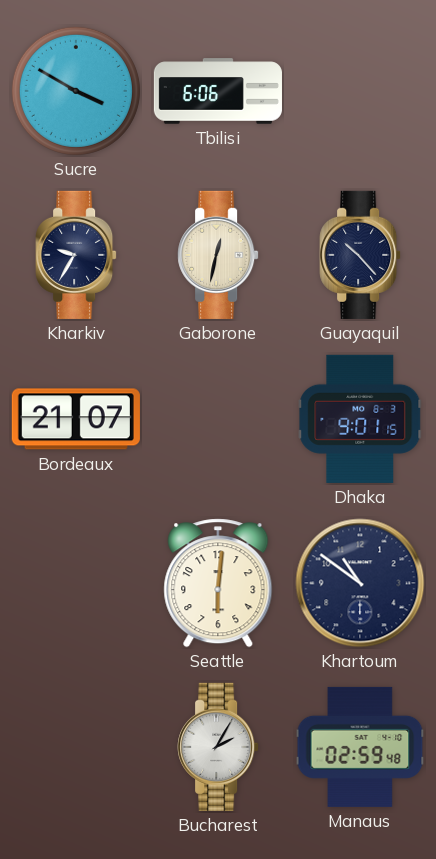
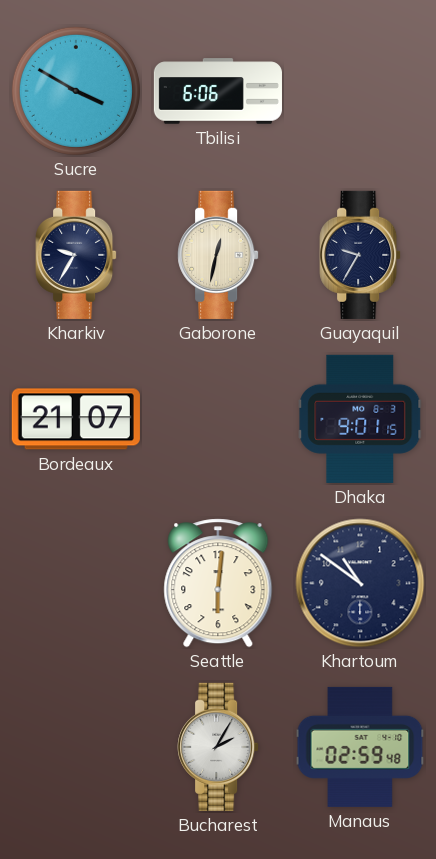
Guayaquil: 10:23 -> 9:35
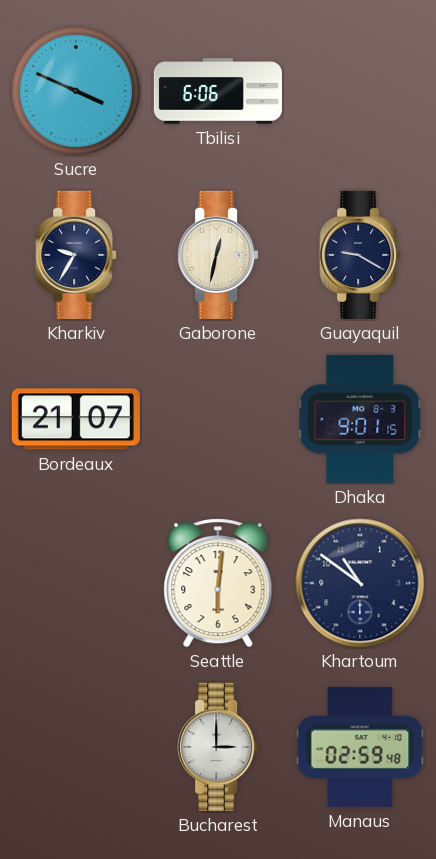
Sucre: 3:50 -> 3:49
Guayaquil: 9:35 -> 9:20
Bucharest: 2:05 -> 3:00
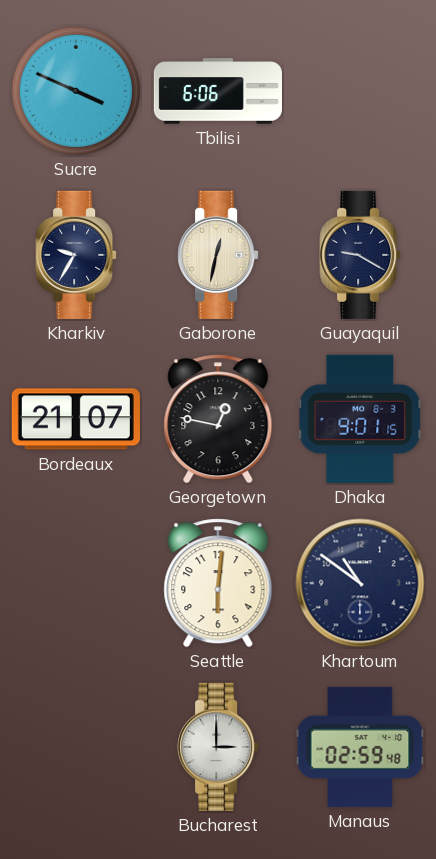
Georgetown: none -> 12:47
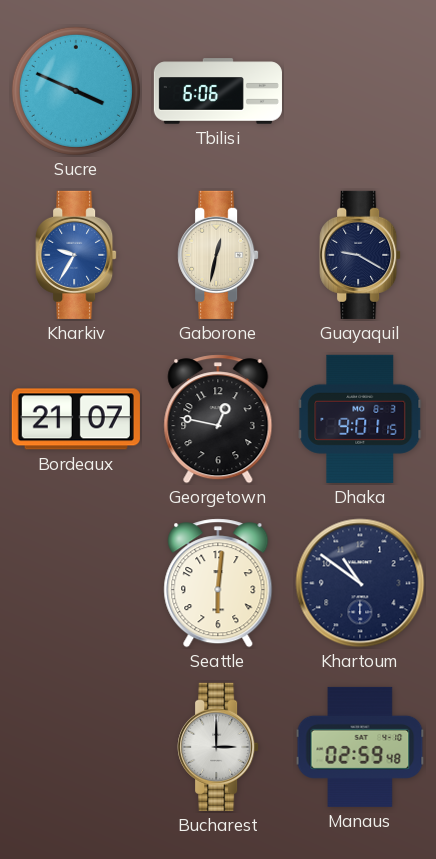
Kharkiv dial: navy -> blue
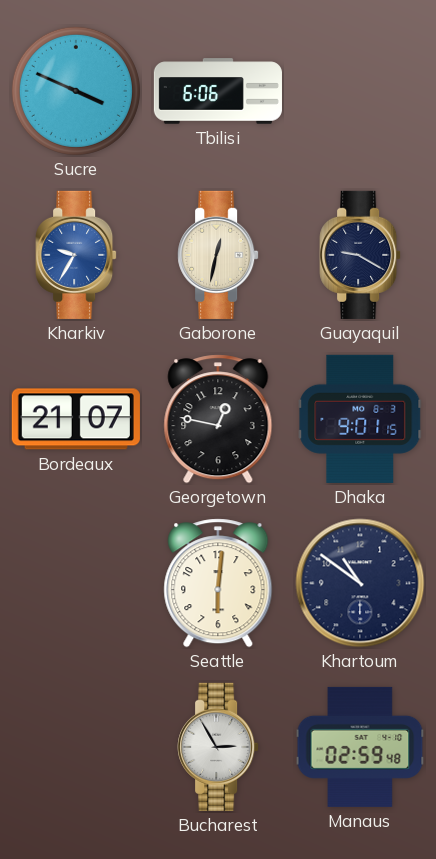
Bucharest: 3:00 -> 2:55
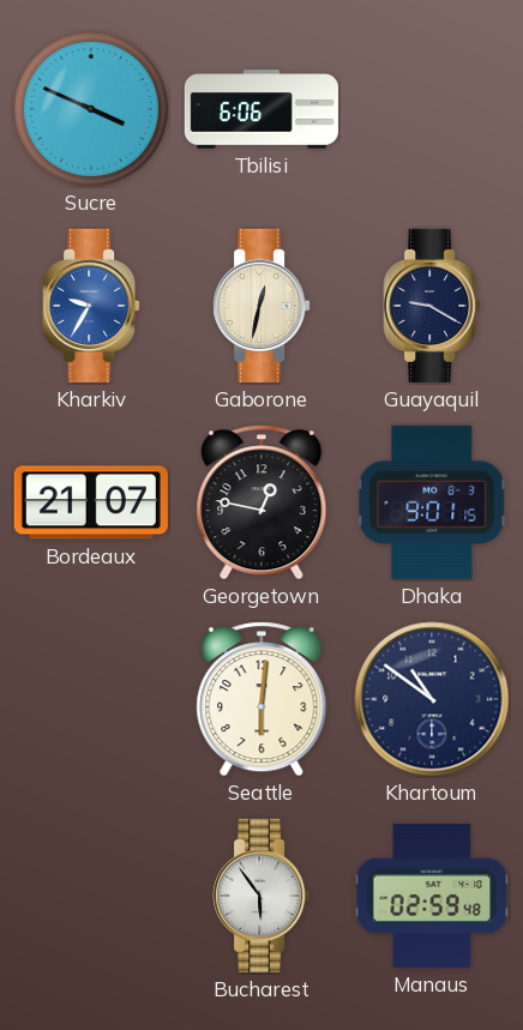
Bucharest: 2:55 -> 5:54
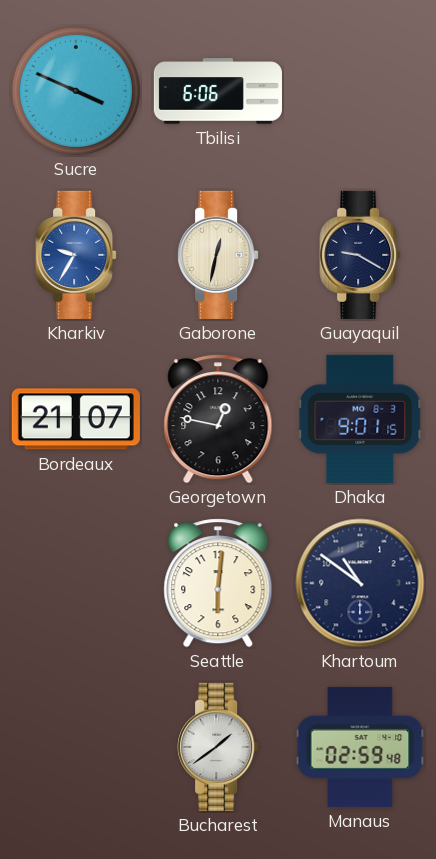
Bucharest: 5:54 -> 1:39
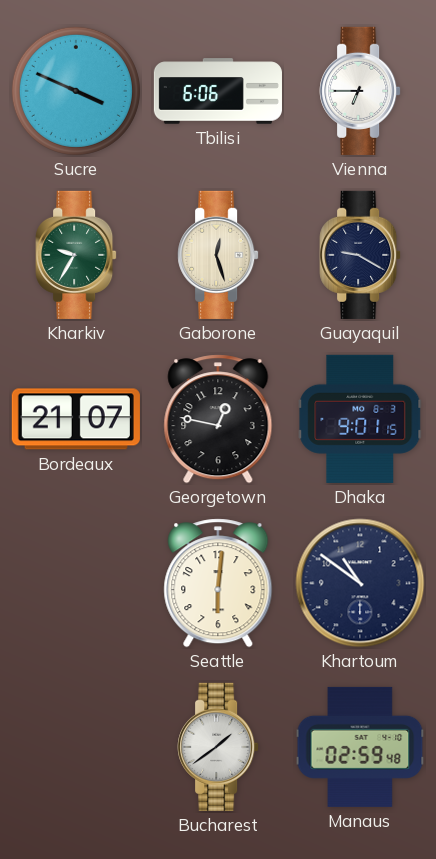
Vienna: none -> 6:45
Kharkiv dial: blue -> green
Gaborone: 12:32 -> 12:27
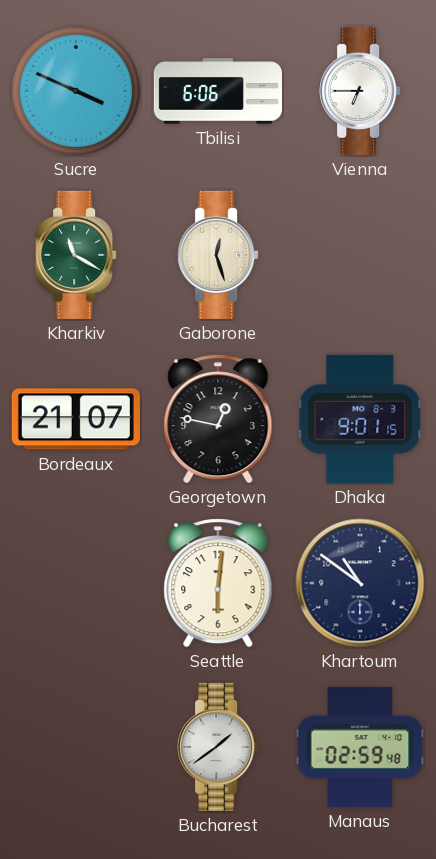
Kharkiv: 9:35 -> 11:20
Guayaquil: 9:20 -> none
